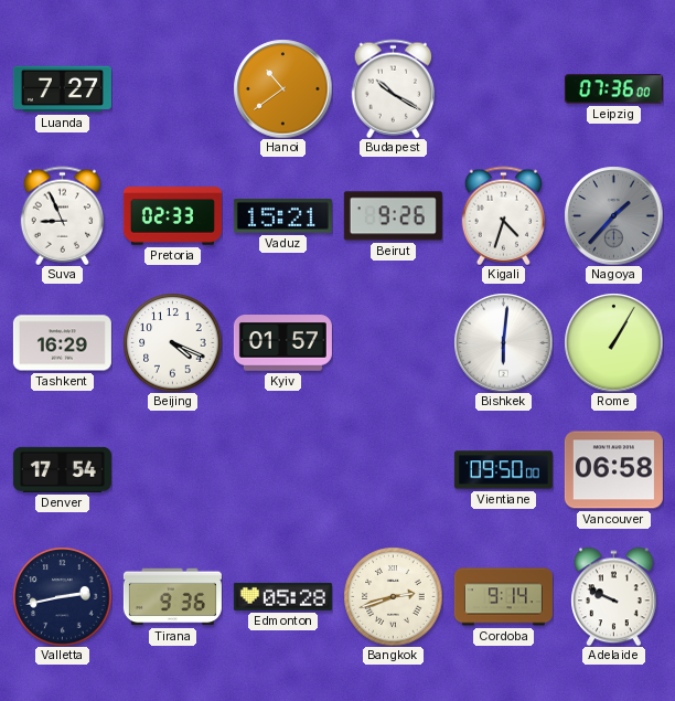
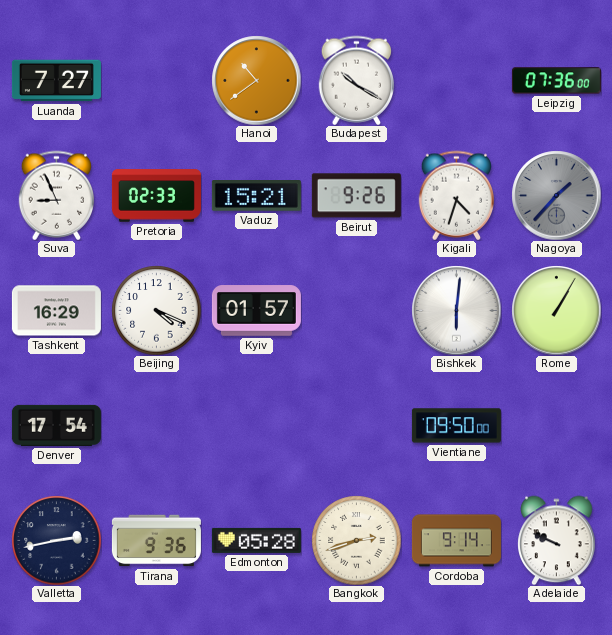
Vancouver: 06:58 -> none
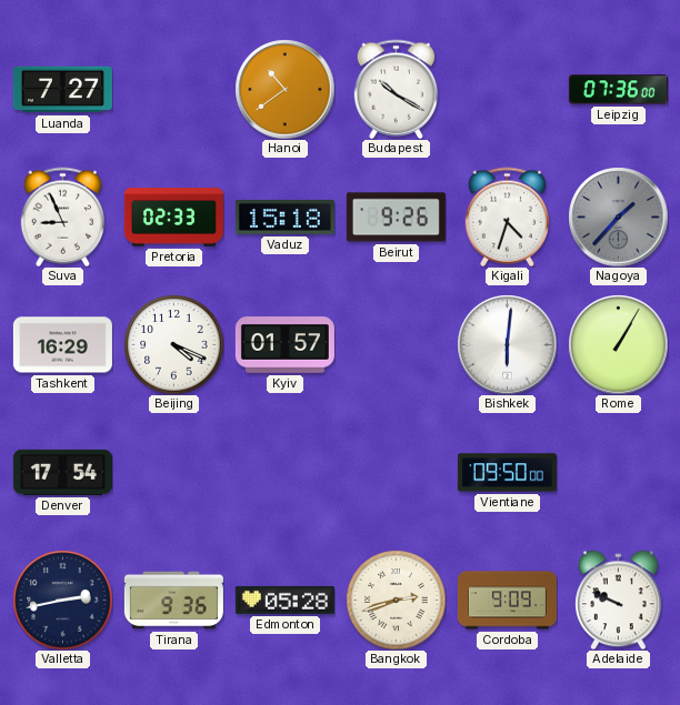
Vaduz: 15:21 -> 15:18
Cordoba: 9:14 -> 9:09
